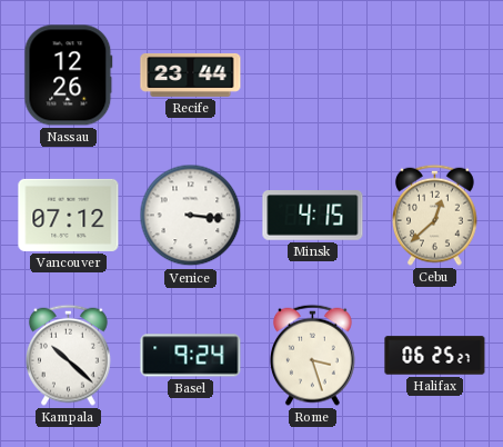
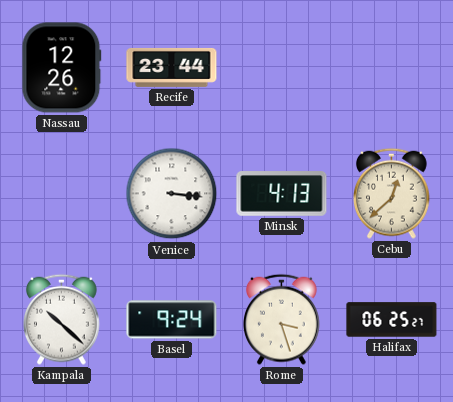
Vancouver: 07:12 -> none
Minsk: 4:15 -> 4:13
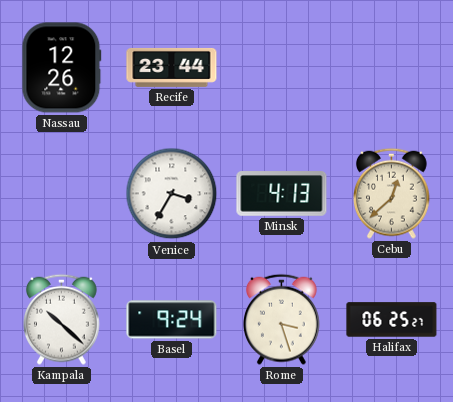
Venice: 3:16 -> 3:35
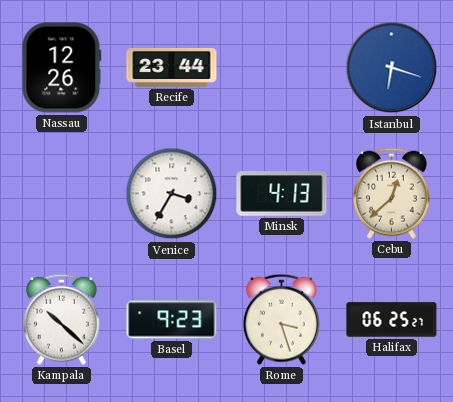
Istanbul: none -> 6:18
Basel: 9:24 -> 9:23
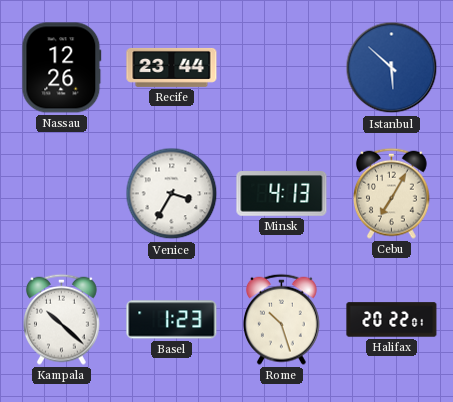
Istanbul: 6:18 -> 5:52
Cebu: 12:38 -> 7:05
Basel: 9:23 -> 1:23
Rome: 3:27 -> 10:27
Halifax: 06:25 -> 20:22
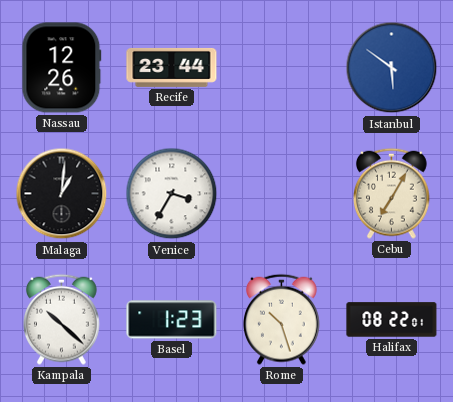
Istanbul: 5:52 -> 5:51
Malaga: none -> 1:01
Minsk: 4:13 -> none
Halifax: 20:22 -> 08:22
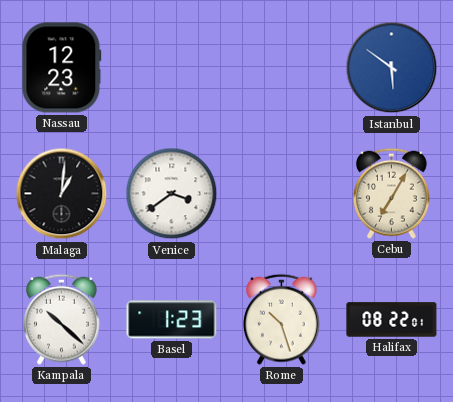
Nassau: 12:26 -> 12:23
Recife: 23:44 -> none
Venice: 3:35 -> 3:39
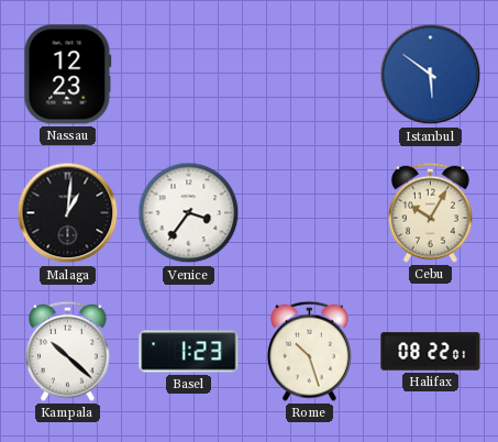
Venice: 3:39 -> 3:36
Cebu: 7:05 -> 10:05
